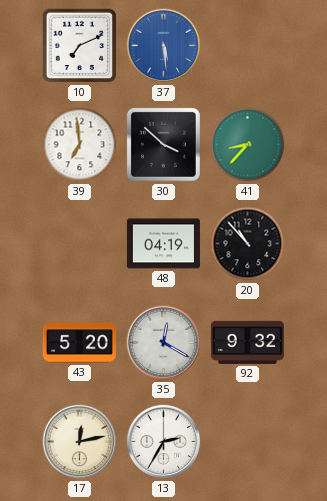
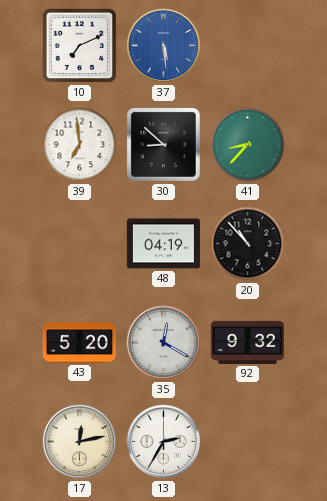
30: 3:52 -> 8:52
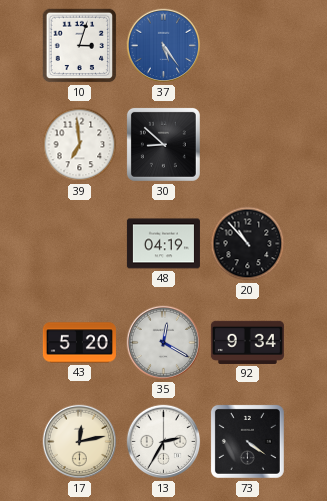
10: 7:11 -> 3:03
37: 5:29 -> 5:24
41: 8:37 -> none
92: 9:32 -> 9:34
73: none -> 4:21
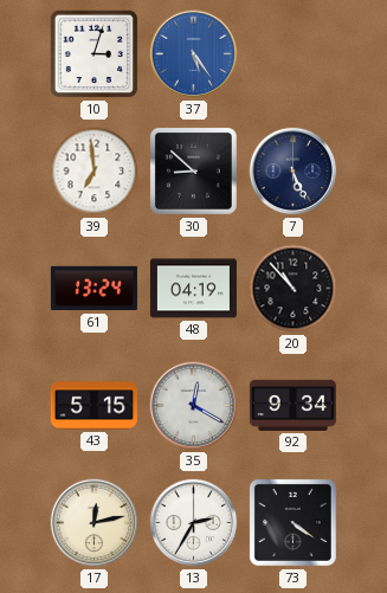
7: none -> 5:26
61: none -> 13:24
43: 5:20 -> 5:15
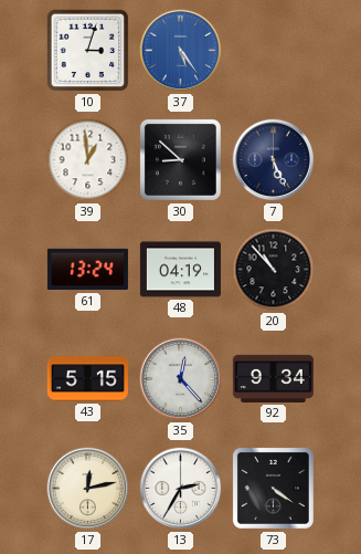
39: 6:59 -> 12:59
35: 12:20 -> 12:23
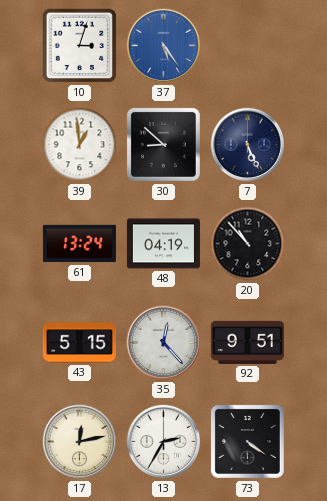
92: 9:34 -> 9:51
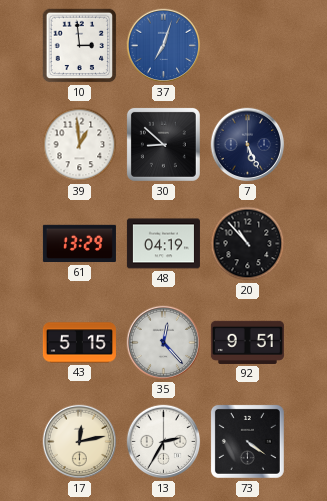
10: 3:03 -> 2:59
37: 5:24 -> 7:03
61: 13:24 -> 13:29
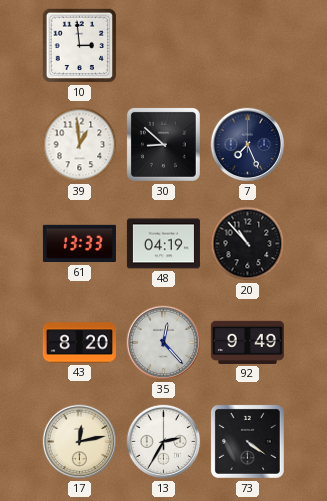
37: 7:03 -> none
7: 5:26 -> 7:26
61: 13:29 -> 13:33
43: 5:15 -> 8:20
92: 9:51 -> 9:49
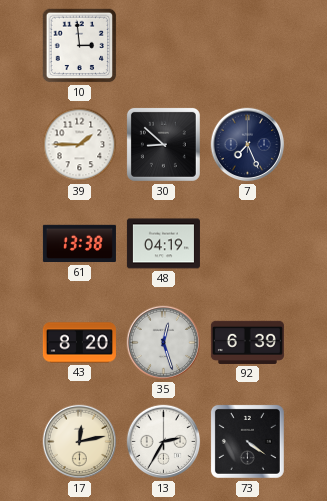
39: 12:59 -> 1:45
61: 13:33 -> 13:38
20: 10:53 -> none
35: 12:23 -> 12:27
92: 9:49 -> 6:39
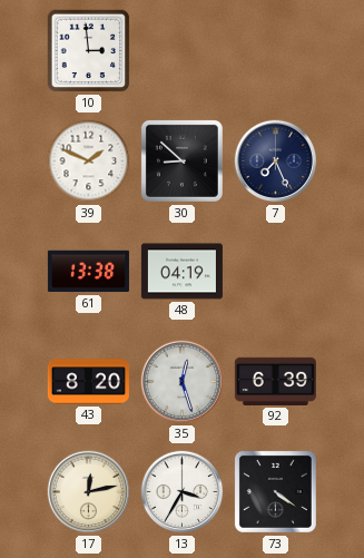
39: 1:45 -> 1:49
13: 2:35 -> 3:35
